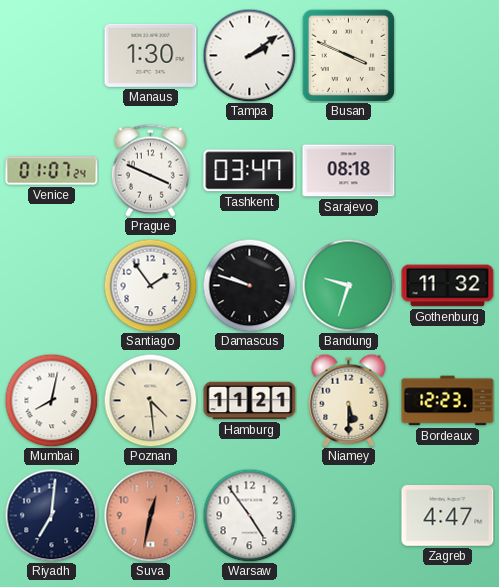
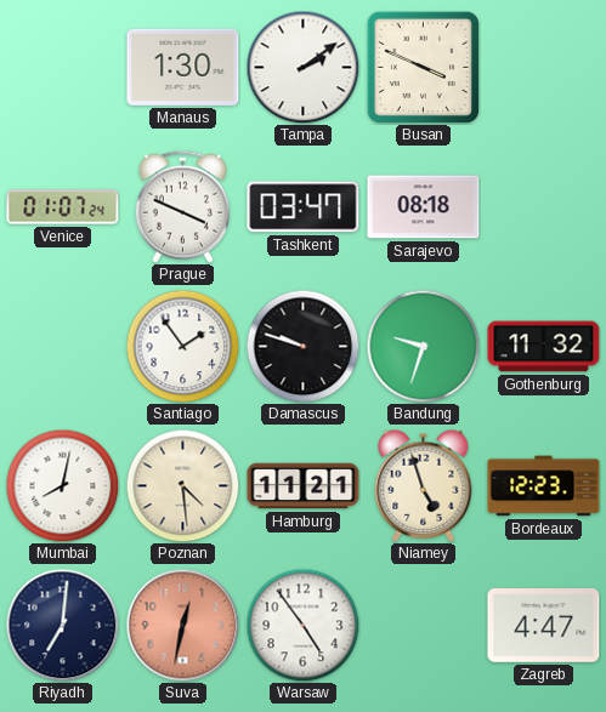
Niamey: 5:30 -> 4:57
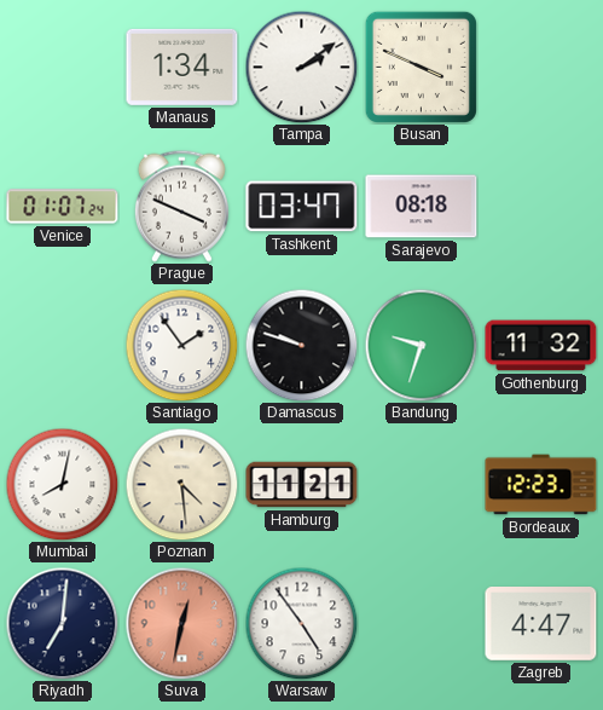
Manaus: 1:30 -> 1:34
Niamey: 4:57 -> none
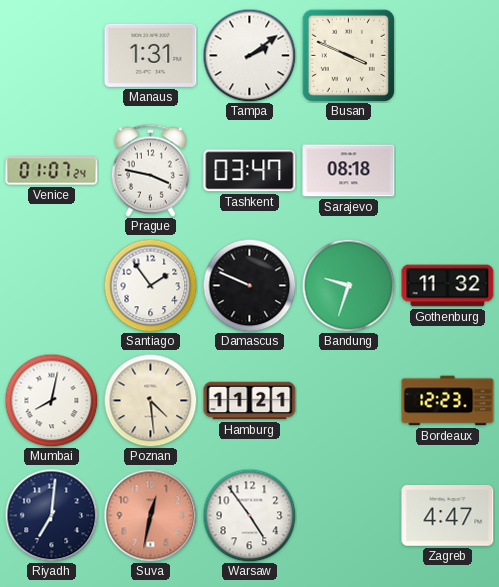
Manaus: 1:34 -> 1:31
Prague: 3:49 -> 3:47
Damascus: 9:48 -> 9:49
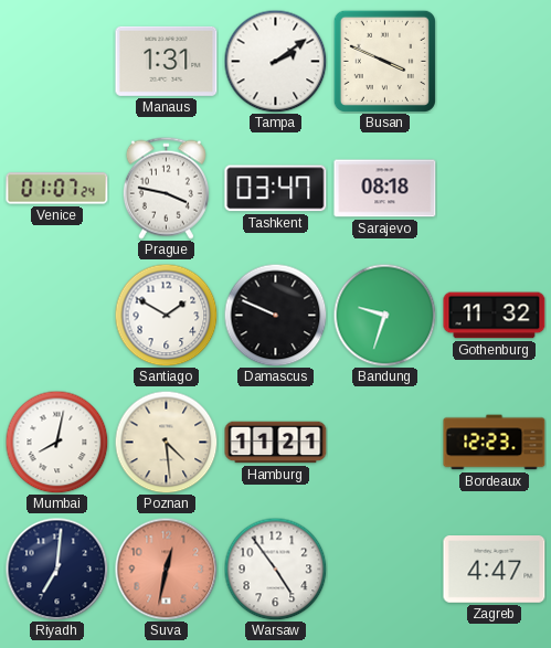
Santiago: 1:54 -> 1:50
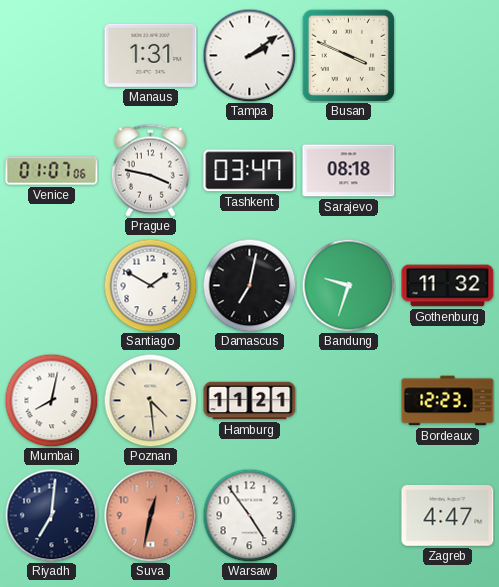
Venice: 01:07:24 -> 01:07:06
Damascus: 9:49 -> 7:02
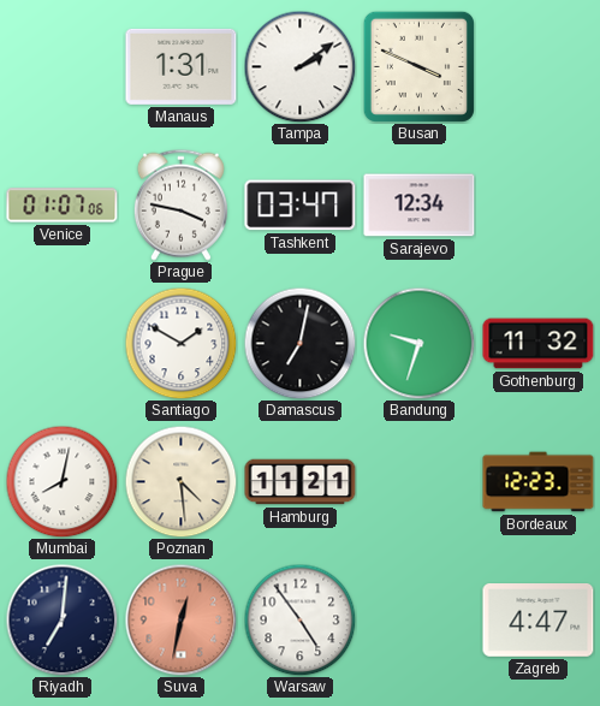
Sarajevo: 08:18 -> 12:34
